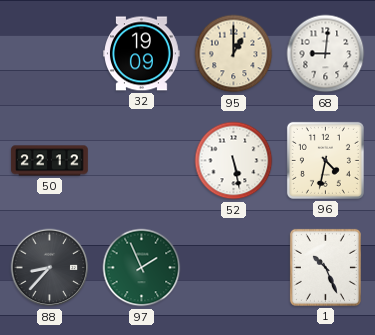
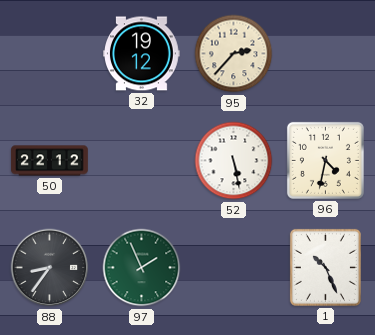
32: 19:09 -> 19:12
95: 1:00 -> 2:37
68: 9:01 -> none
88: 8:37 -> 8:36
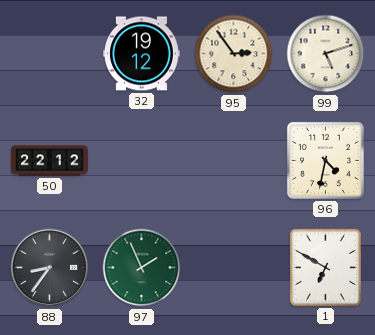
95: 2:37 -> 2:54
99: none -> 5:12
52: 5:28 -> none
1: 10:26 -> 6:50
